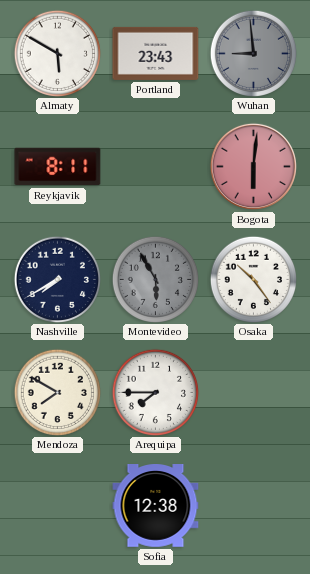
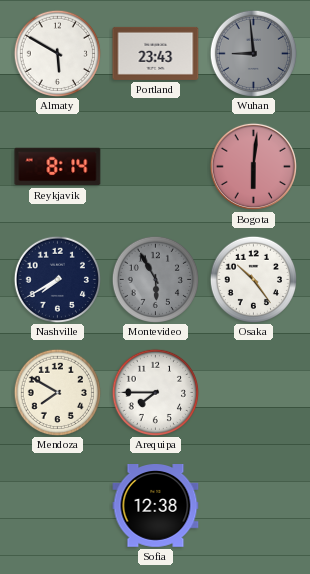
Reykjavik: 8:11 -> 8:14
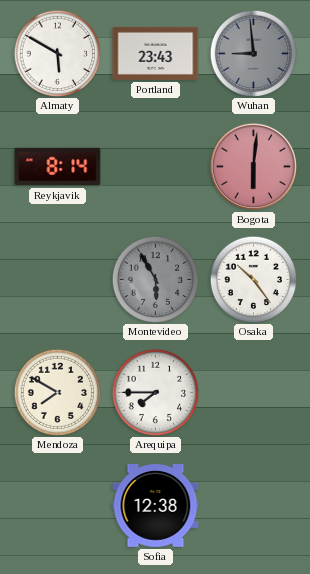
Nashville: 7:40 -> none
